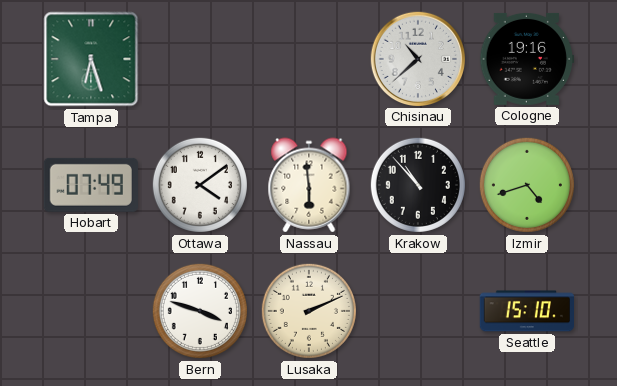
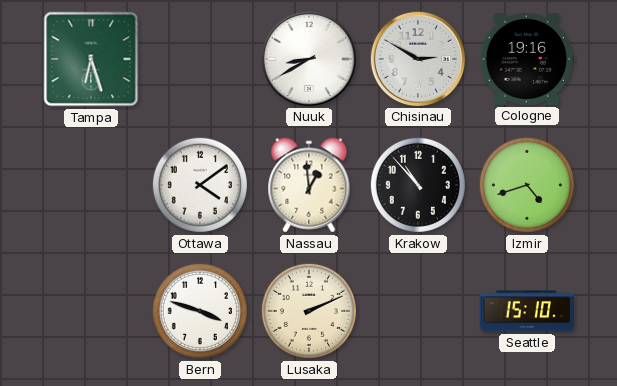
Nuuk: none -> 8:40
Chisinau: 10:38 -> 2:50
Hobart: 07:49 -> none
Nassau: 5:59 -> 12:59
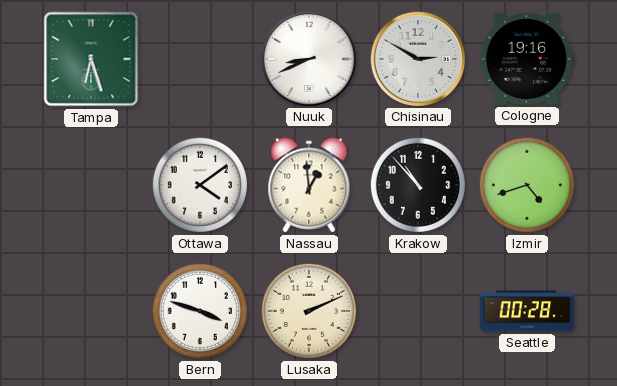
Nuuk: 8:40 -> 8:41
Seattle: 15:10 -> 00:28
